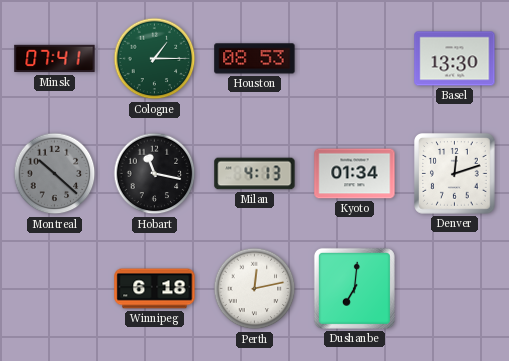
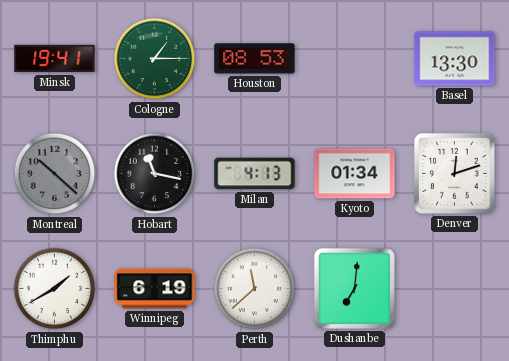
Minsk: 07:41 -> 19:41
Thimphu: none -> 1:40
Winnipeg: 6:18 -> 6:19
Perth: 12:13 -> 11:38
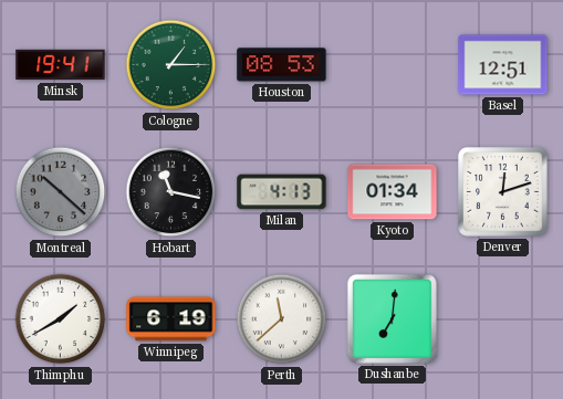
Basel: 13:30 -> 12:51
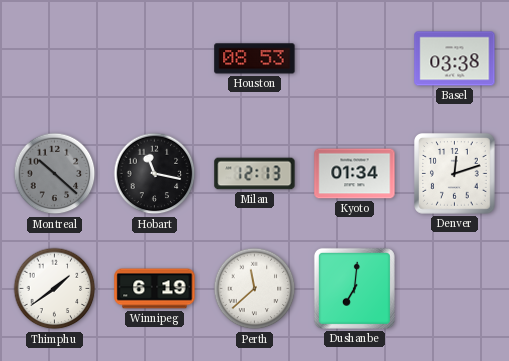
Minsk: 19:41 -> none
Cologne: 1:15 -> none
Basel: 12:51 -> 03:38
Milan: 4:13 -> 12:13
Thimphu: 1:40 -> 1:39
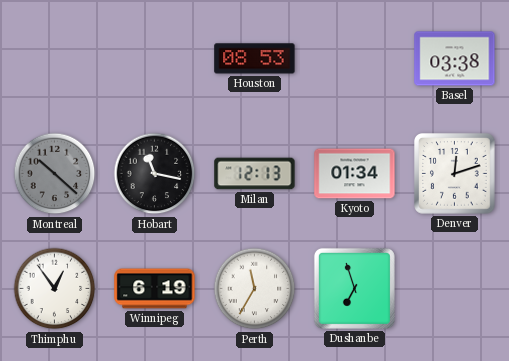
Thimphu: 1:39 -> 12:54
Perth: 11:38 -> 11:35
Dushanbe: 7:01 -> 6:57
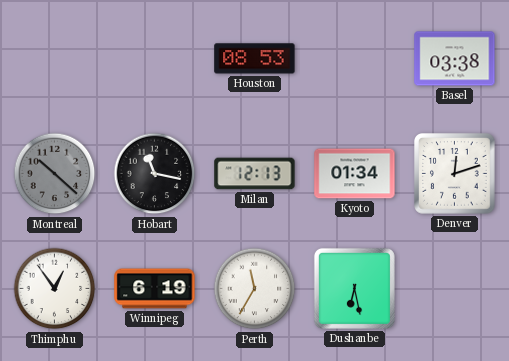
Dushanbe: 6:57 -> 6:28
